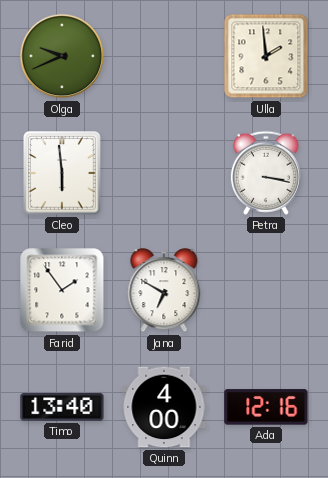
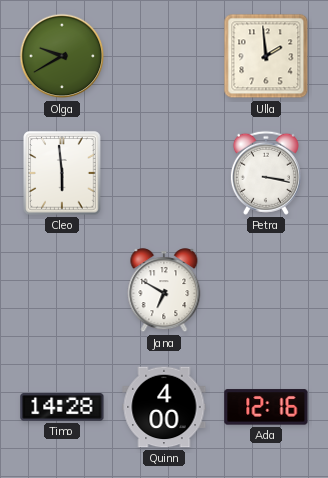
Olga: 9:41 -> 9:40
Farid: 1:54 -> none
Timo: 13:40 -> 14:28
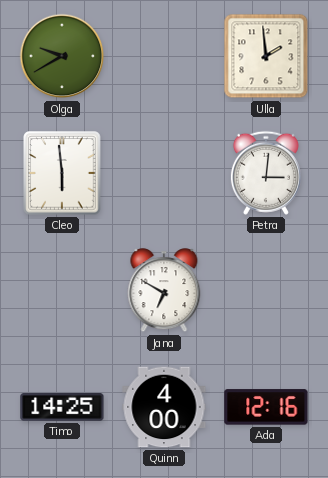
Petra: 3:17 -> 3:01
Timo: 14:28 -> 14:25
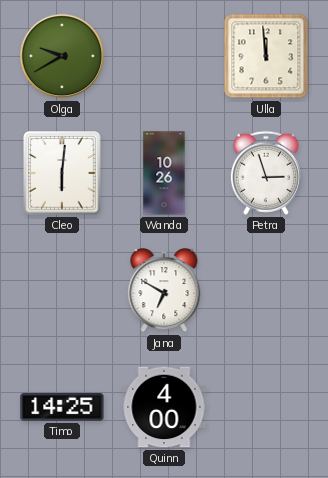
Ulla: 1:59 -> 11:59
Cleo: 5:59 -> 6:01
Wanda: none -> 10:26
Petra: 3:01 -> 2:57
Ada: 12:16 -> none
